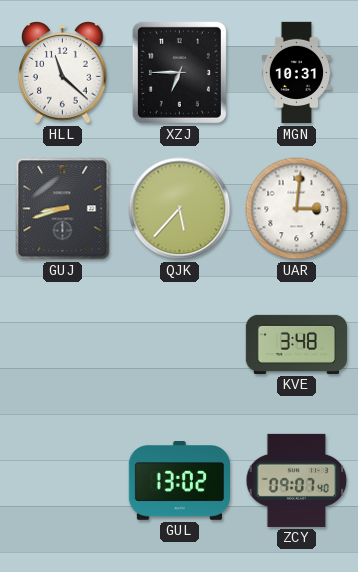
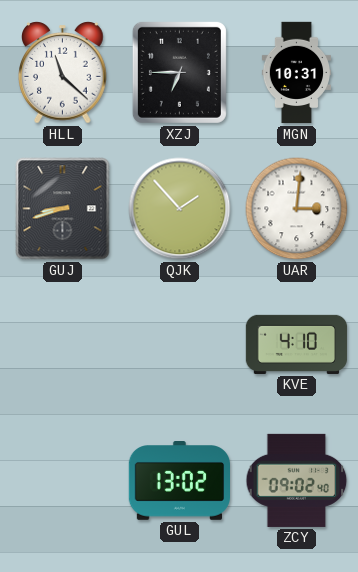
QJK: 5:37 -> 1:53
KVE: 3:48 -> 4:10
ZCY: 09:07 -> 09:02
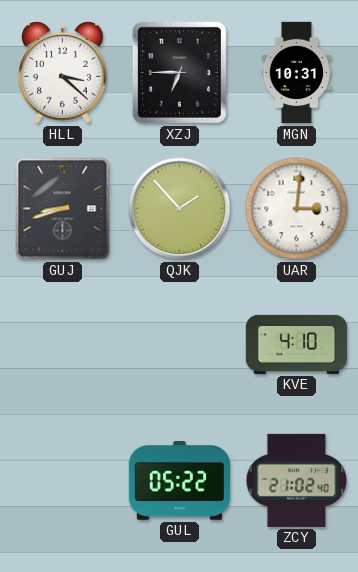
HLL: 11:22 -> 3:22
GUL: 13:02 -> 05:22
ZCY: 09:02 -> 21:02
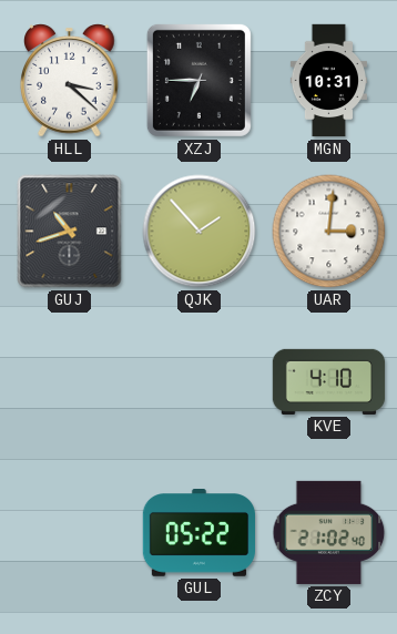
GUJ: 8:42 -> 10:42
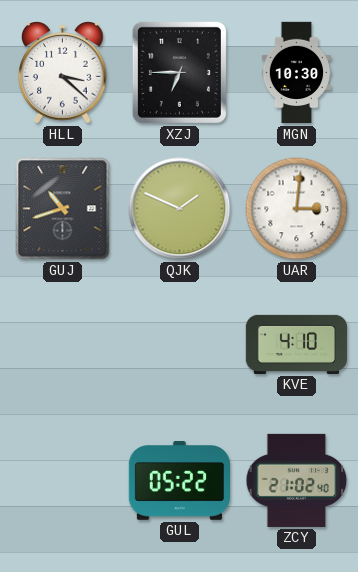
MGN: 10:31 -> 10:30
QJK: 1:53 -> 1:49
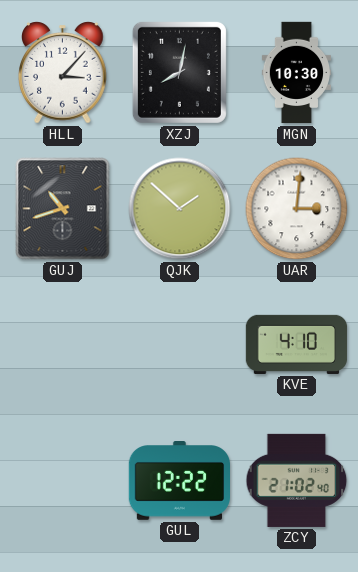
HLL: 3:22 -> 3:07
XZJ: 6:45 -> 8:02
QJK: 1:49 -> 1:52
GUL: 05:22 -> 12:22
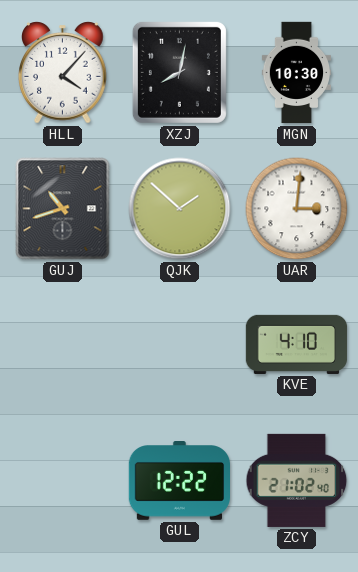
HLL: 3:07 -> 4:07
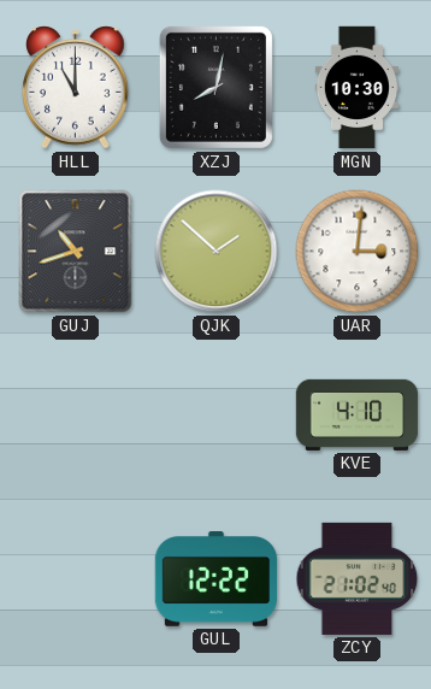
HLL: 4:07 -> 11:00
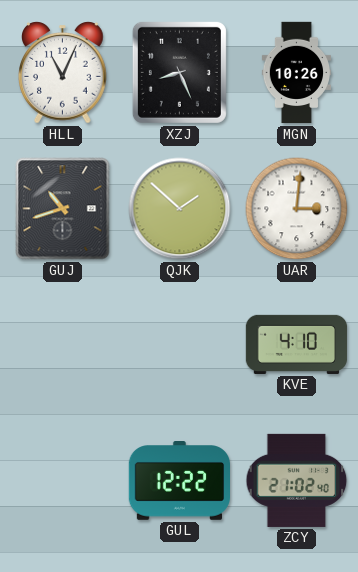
HLL: 11:00 -> 11:04
XZJ: 8:02 -> 8:26
MGN: 10:30 -> 10:26
